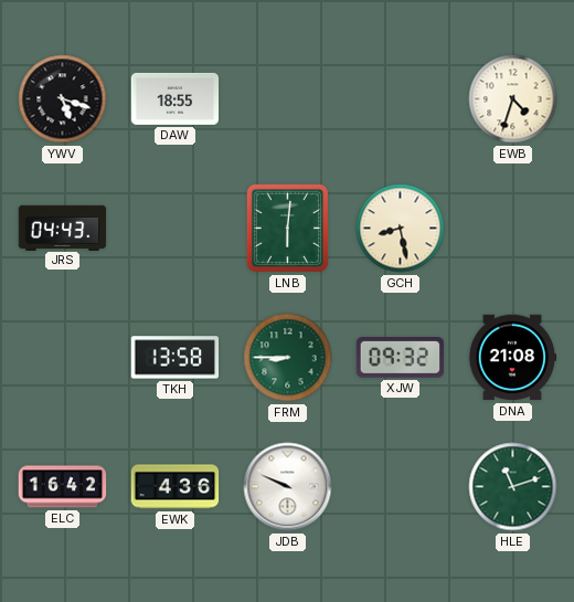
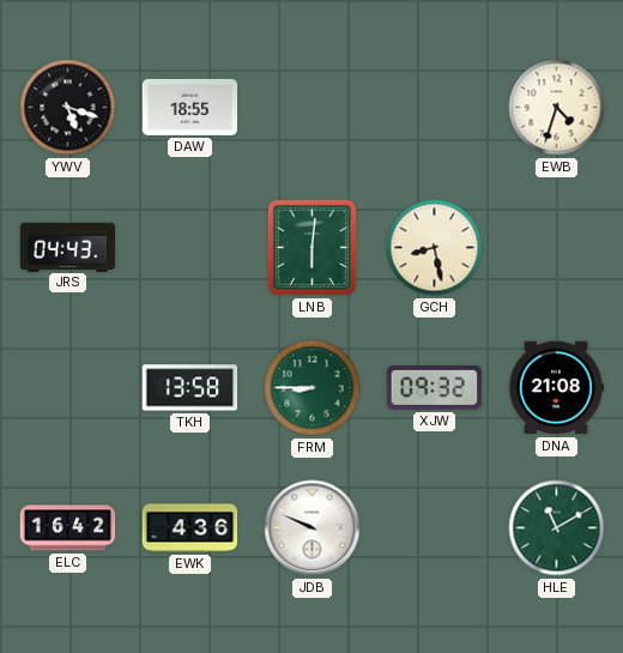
HLE: 11:12 -> 11:10
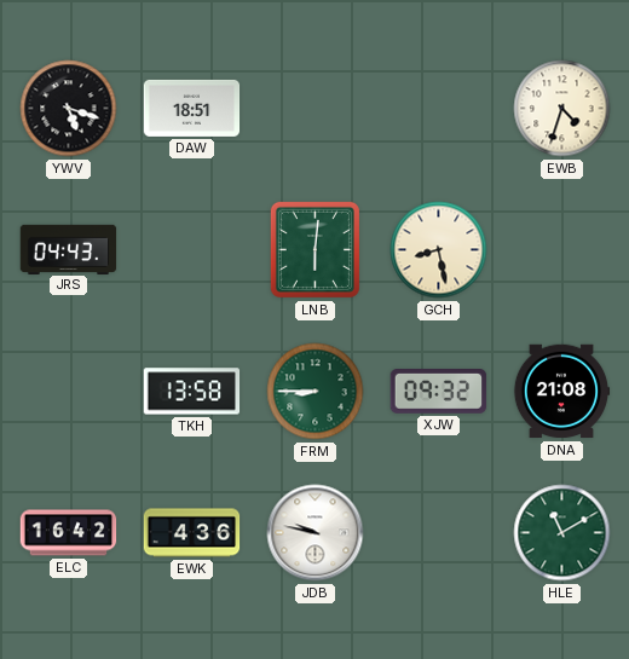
DAW: 18:55 -> 18:51
JDB: 9:49 -> 9:47
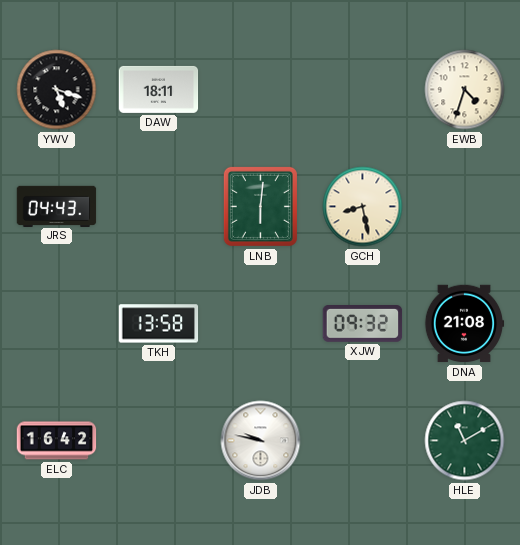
DAW: 18:51 -> 18:11
FRM: 8:45 -> none
EWK: 4:36 -> none
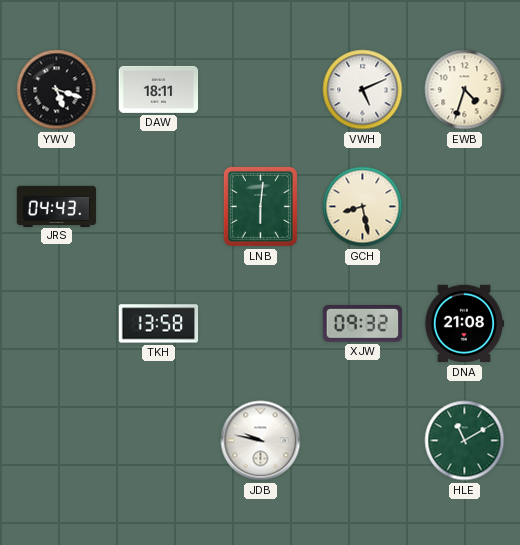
VWH: none -> 5:11
ELC: 16:42 -> none
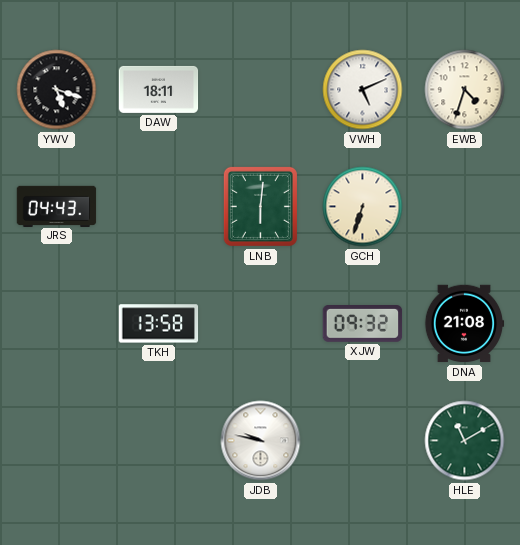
GCH: 8:28 -> 6:33
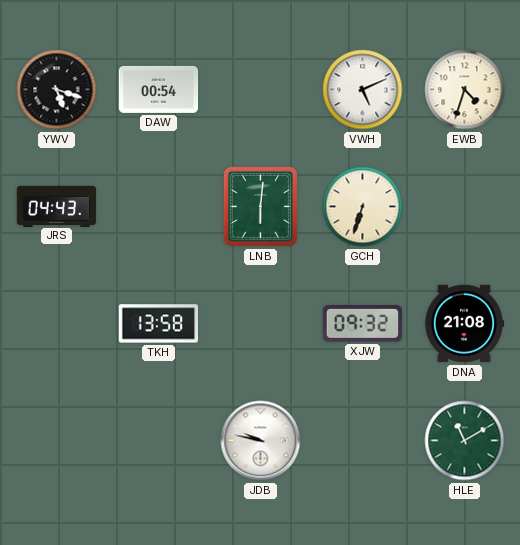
DAW: 18:11 -> 00:54
